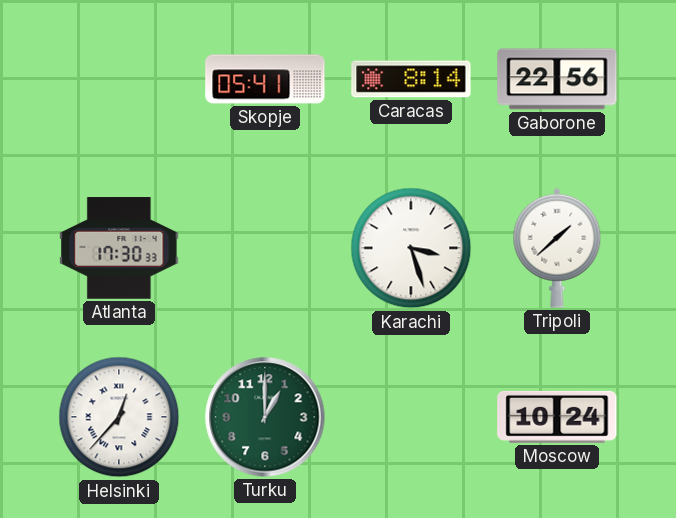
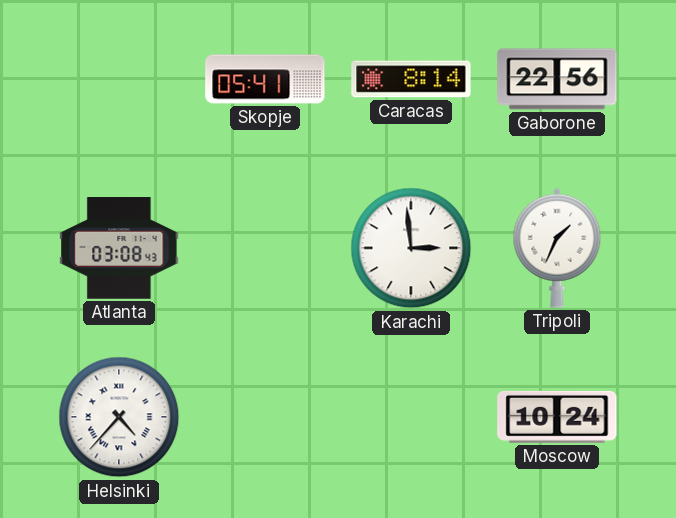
Atlanta: 17:30 -> 03:08
Karachi: 3:27 -> 2:59
Tripoli: 1:38 -> 1:34
Helsinki: 12:37 -> 4:37
Turku: 1:00 -> none
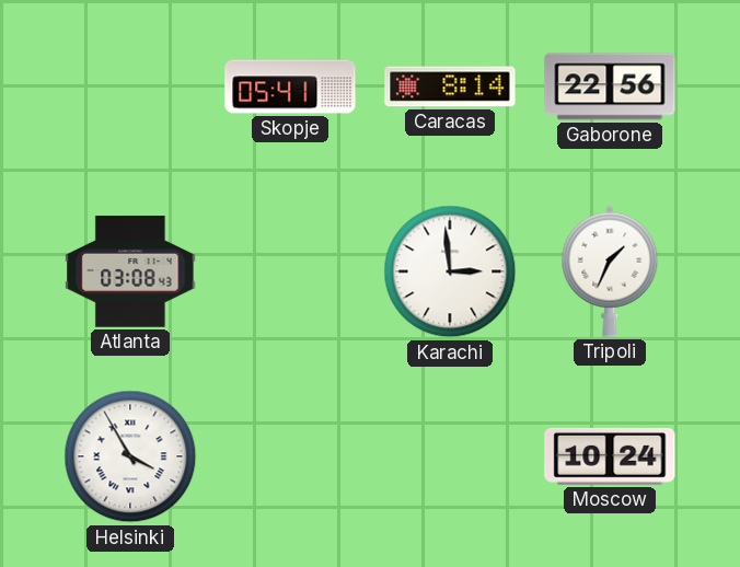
Helsinki: 4:37 -> 3:55
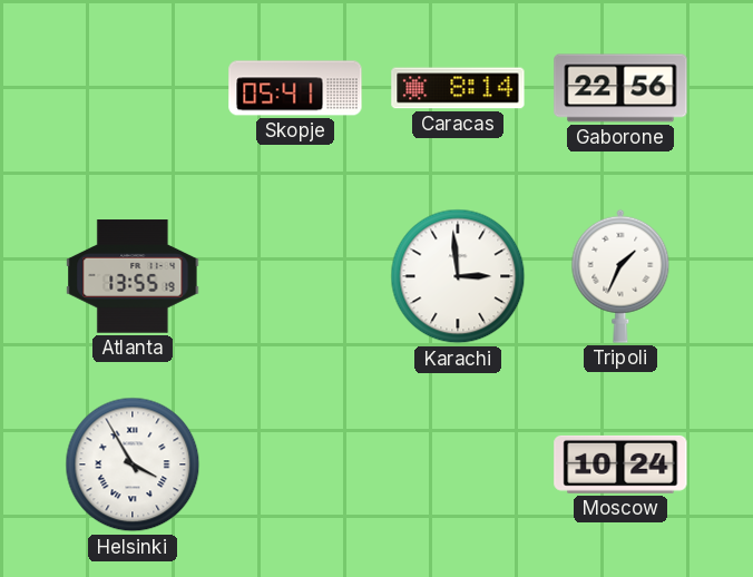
Atlanta: 03:08 -> 13:55
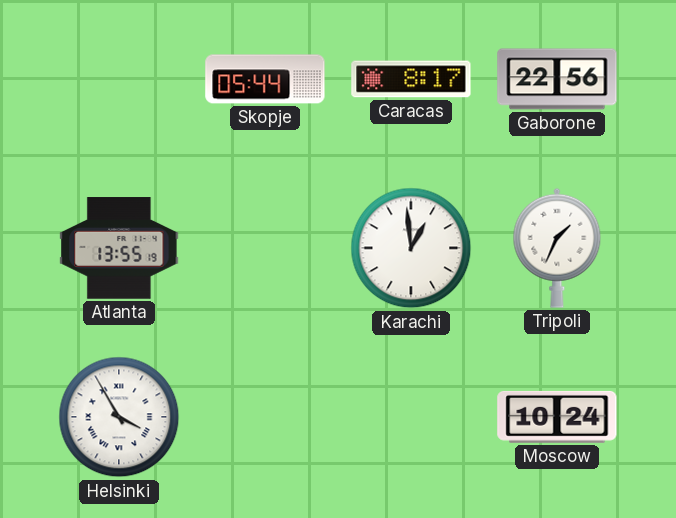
Skopje: 05:41 -> 05:44
Caracas: 8:14 -> 8:17
Karachi: 2:59 -> 12:59
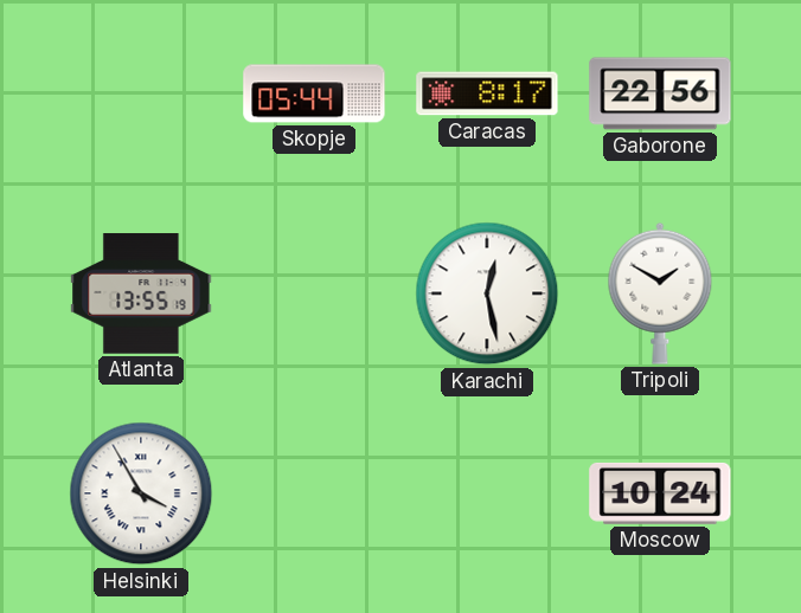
Karachi: 12:59 -> 12:28
Tripoli: 1:34 -> 1:50
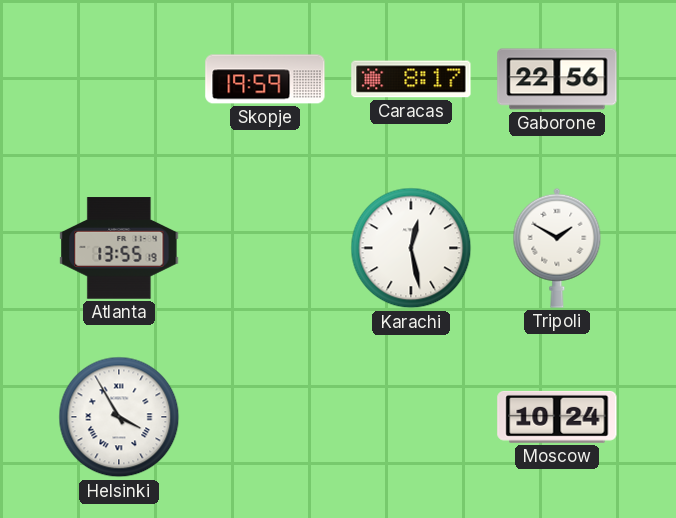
Skopje: 05:44 -> 19:59
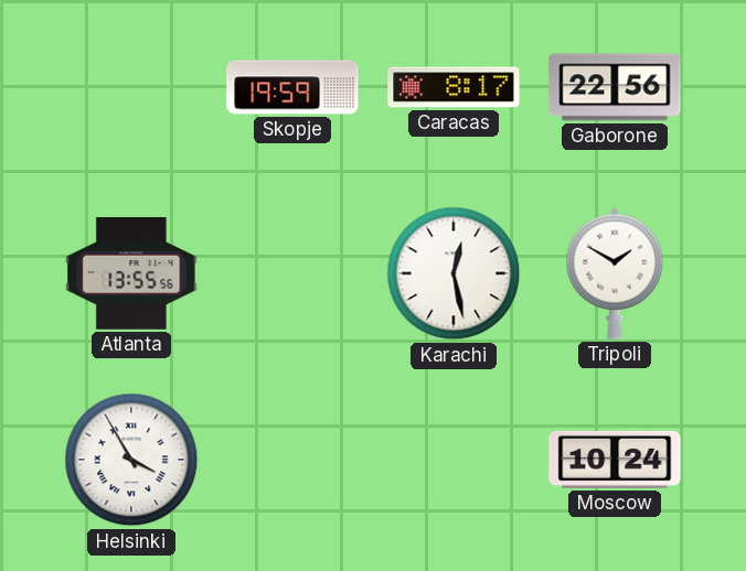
Atlanta: 13:55:19 -> 13:55:56
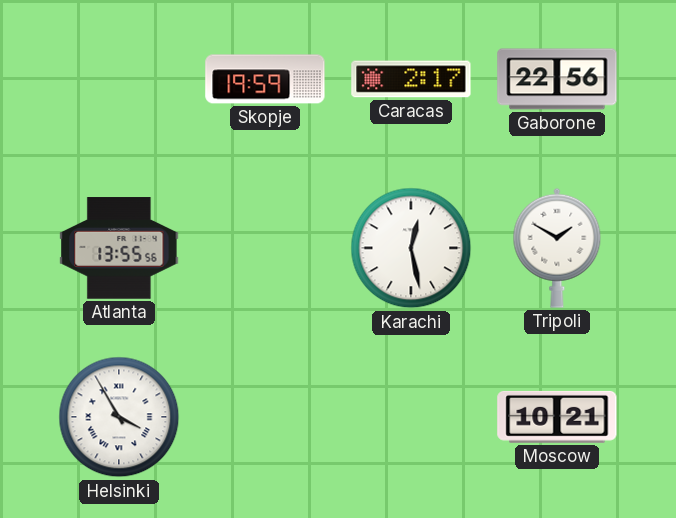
Caracas: 8:17 -> 2:17
Moscow: 10:24 -> 10:21
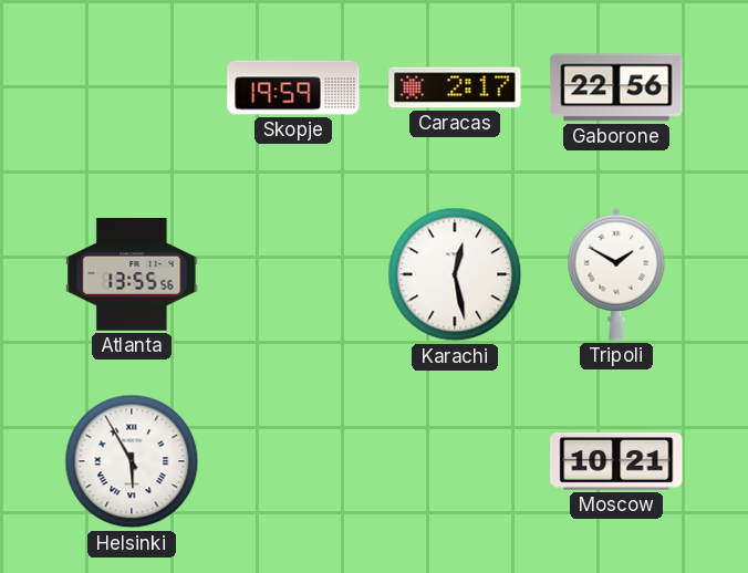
Helsinki: 3:55 -> 5:55
